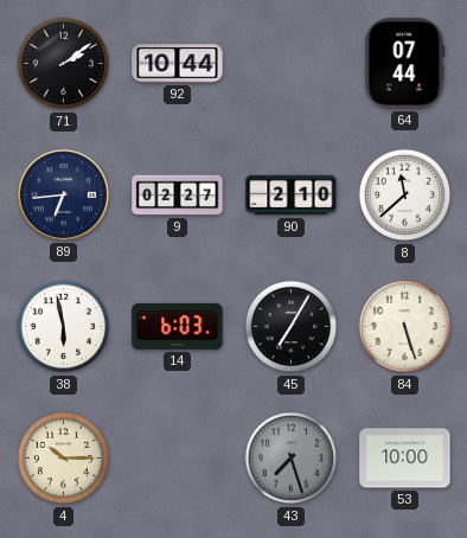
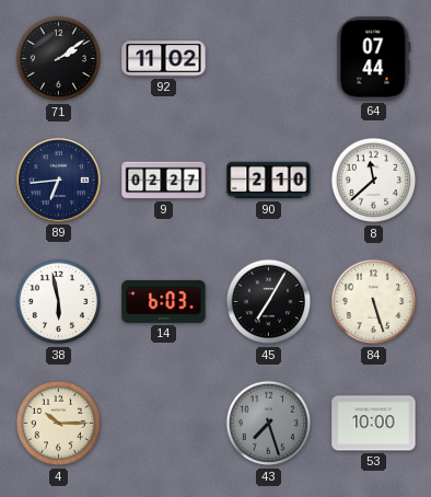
92: 10:44 -> 11:02
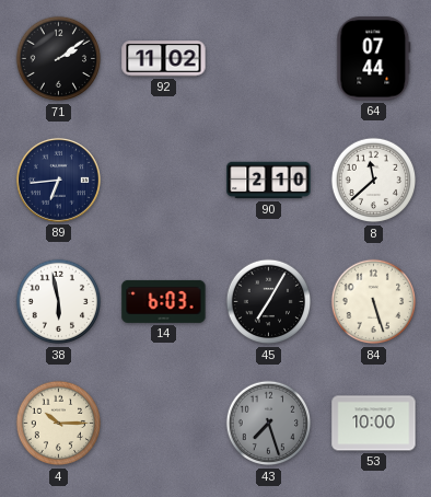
9: 02:27 -> none
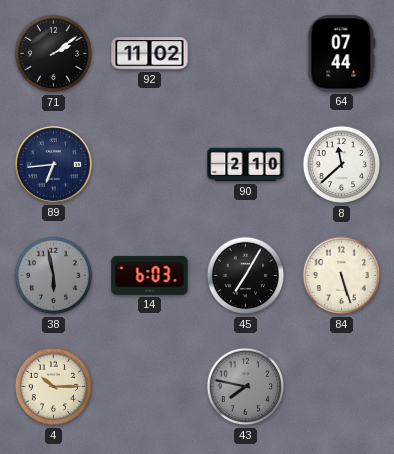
38 dial: white -> grey
43: 7:27 -> 7:47
53: 10:00 -> none
